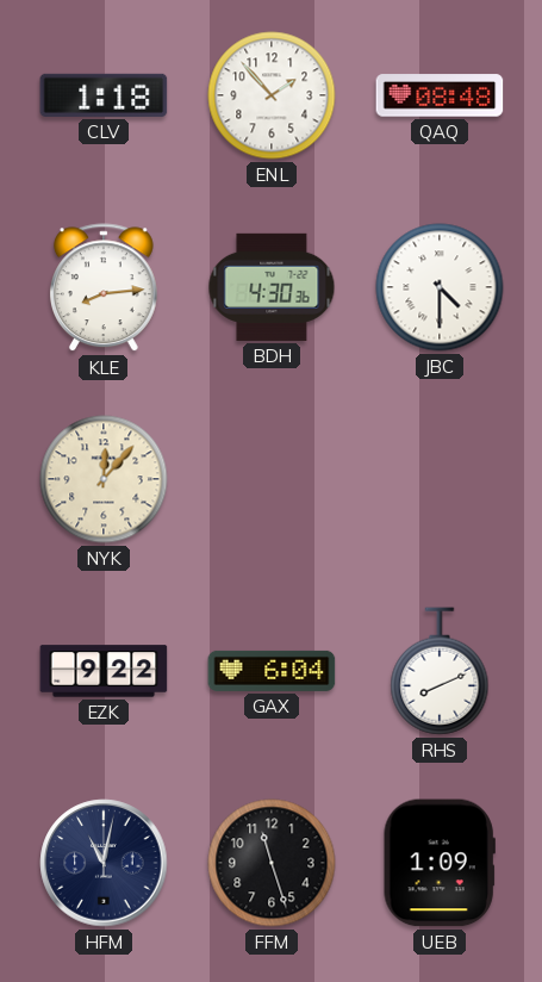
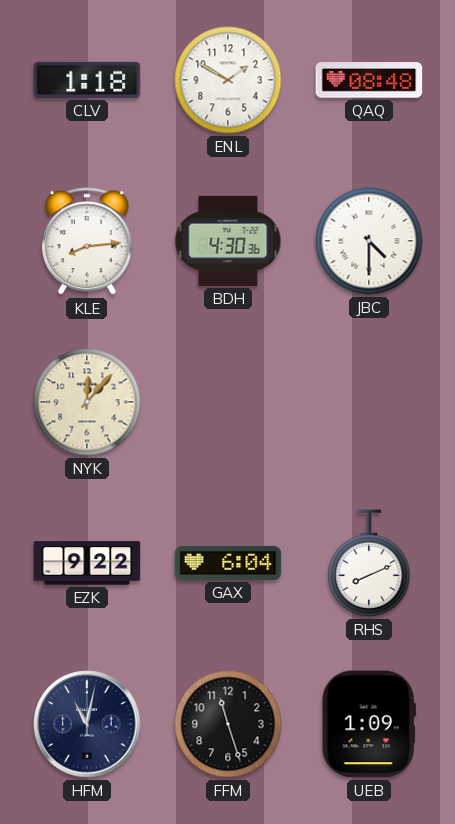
ENL: 1:53 -> 1:50
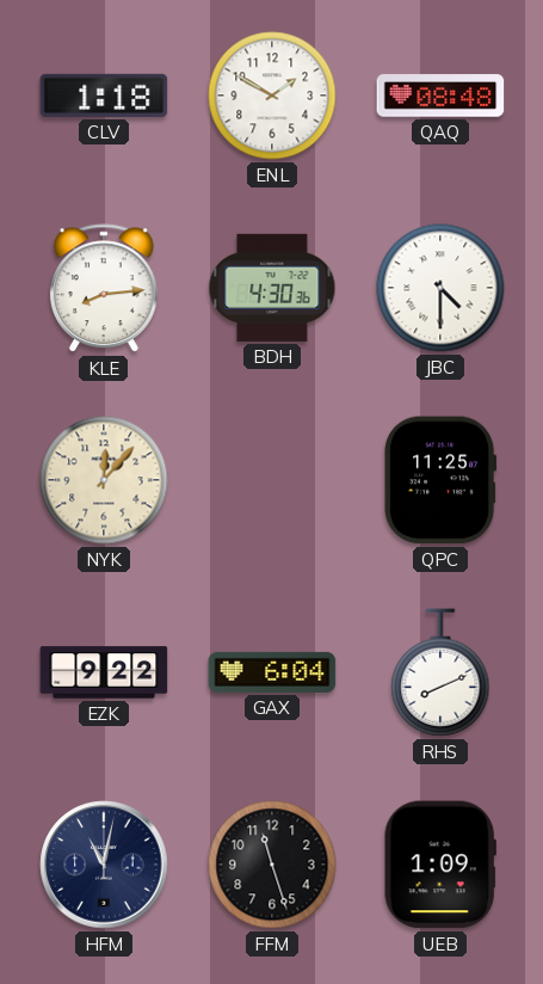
QPC: none -> 11:25
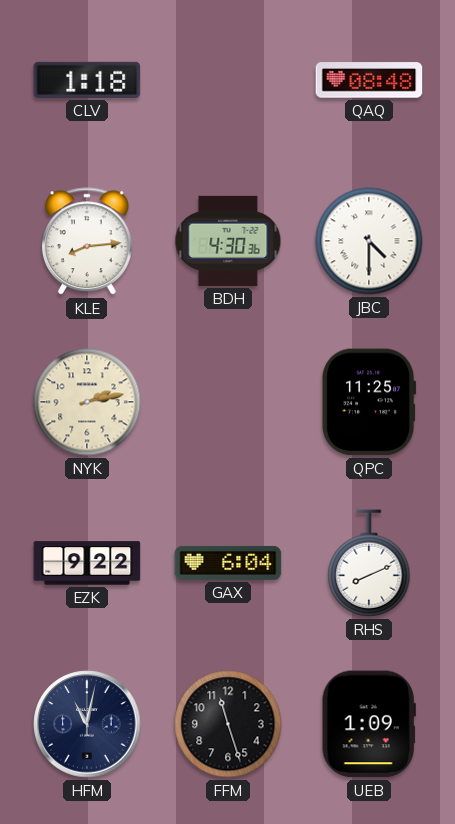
ENL: 1:50 -> none
NYK: 12:07 -> 2:13
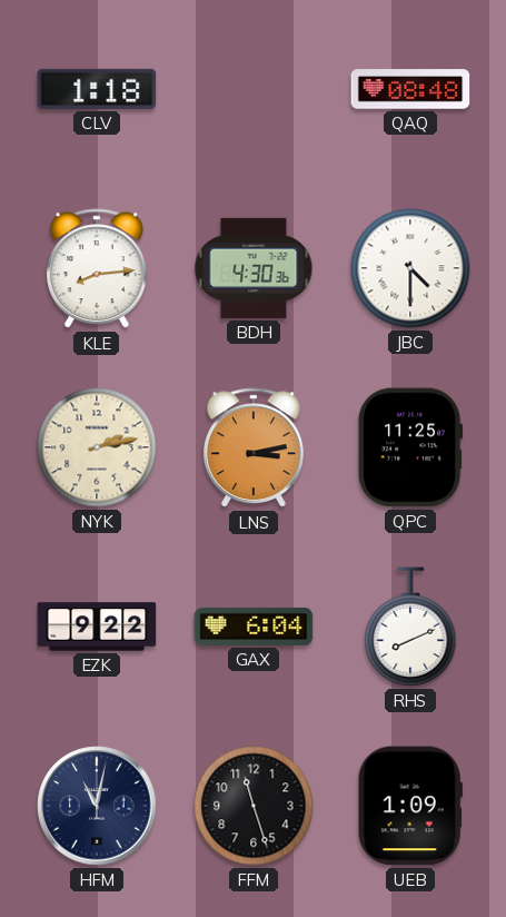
LNS: none -> 3:13
